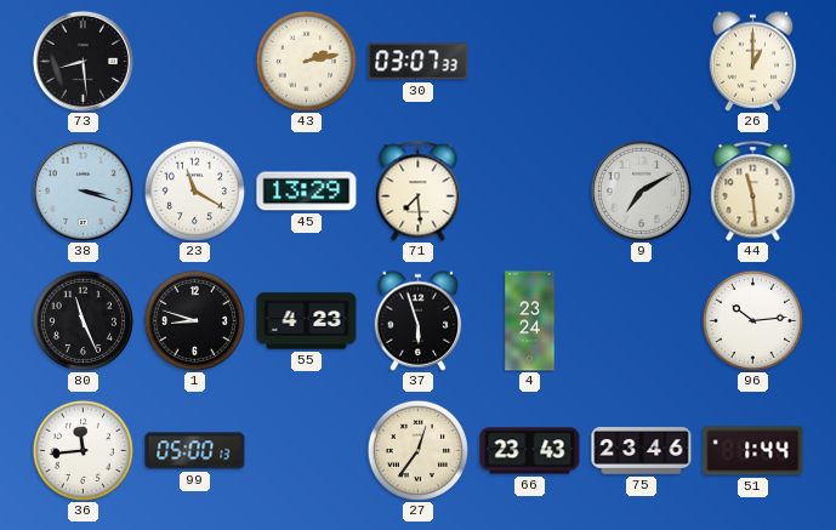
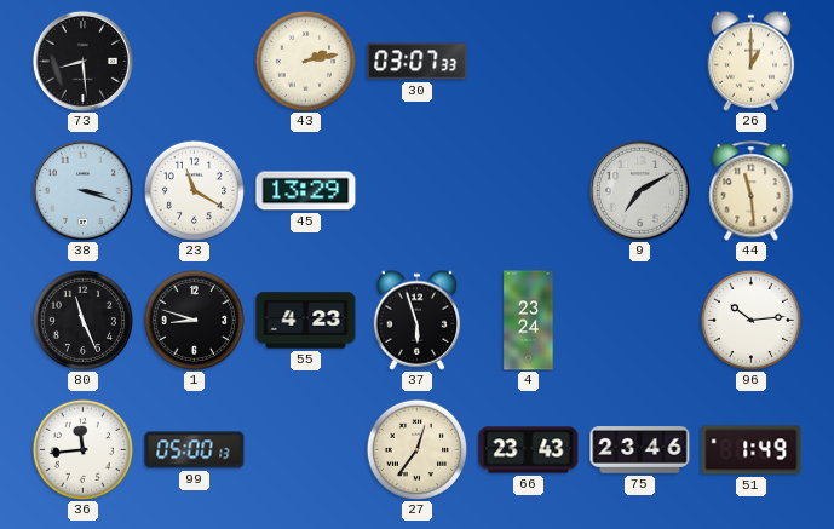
71: 7:29 -> none
51: 1:44 -> 1:49
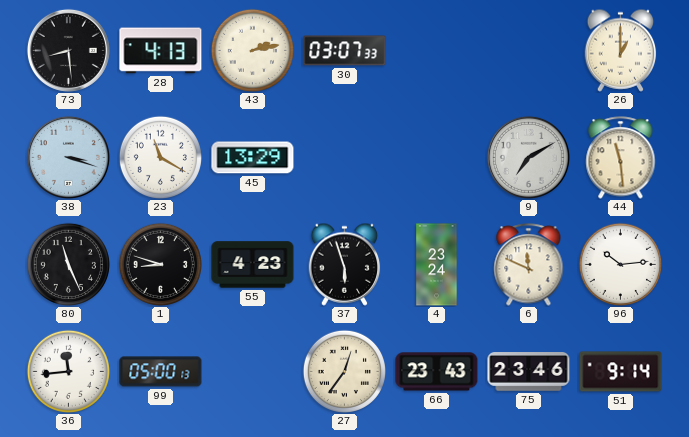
28: none -> 4:13
6: none -> 11:49
51: 1:49 -> 9:14
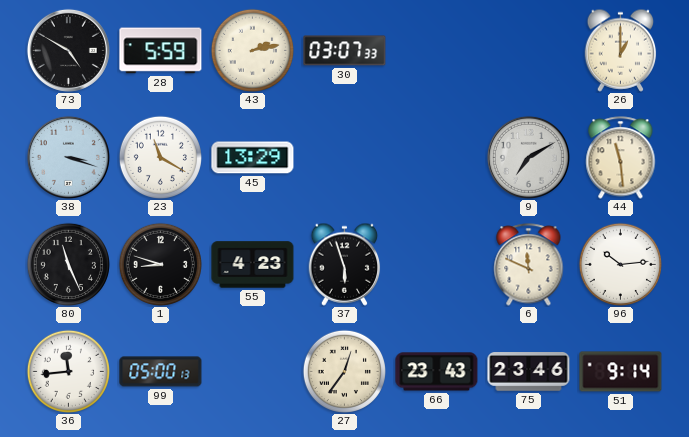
73: 8:29 -> 4:50
28: 4:13 -> 5:59
4: 23:24 -> none
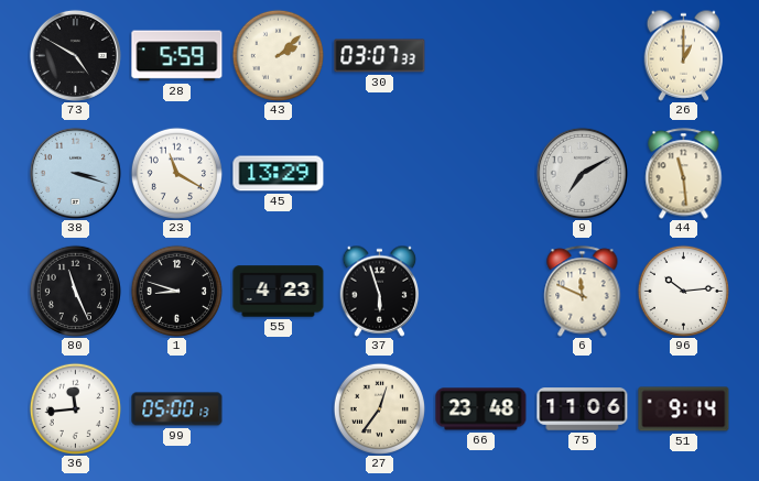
43: 2:13 -> 2:08
66: 23:43 -> 23:48
75: 23:46 -> 11:06
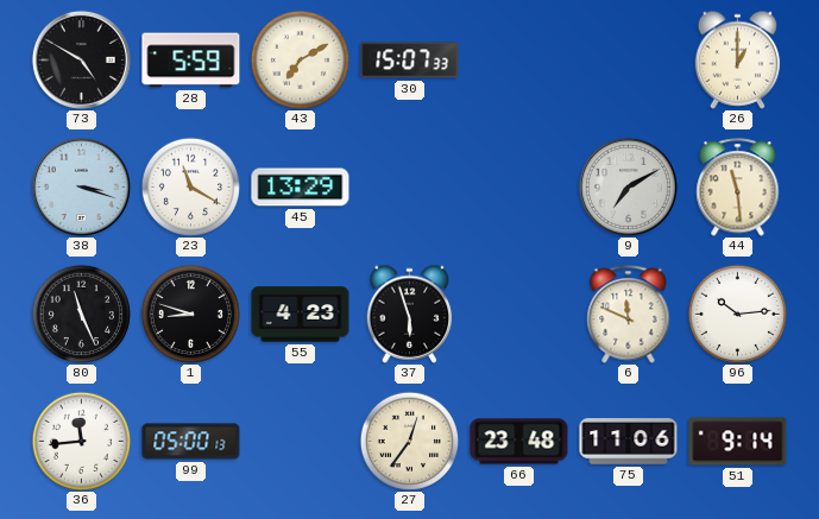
43: 2:08 -> 7:10
30: 03:07 -> 15:07
